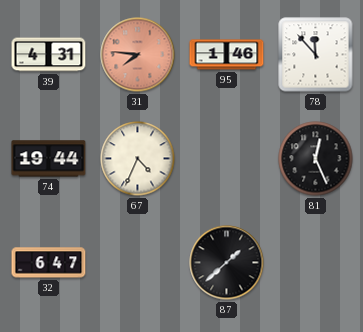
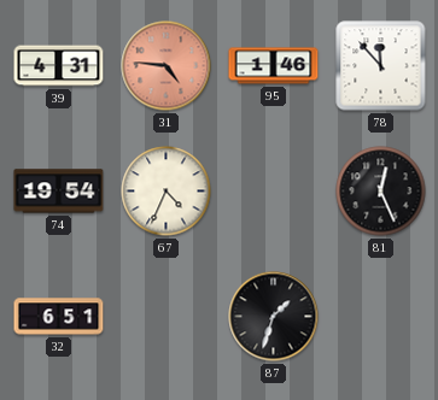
31: 7:46 -> 4:46
74: 19:44 -> 19:54
32: 6:47 -> 6:51
87: 1:38 -> 1:33
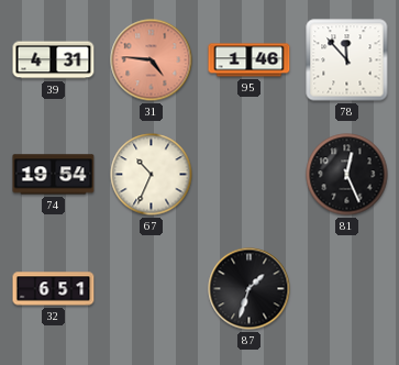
67: 4:34 -> 10:34
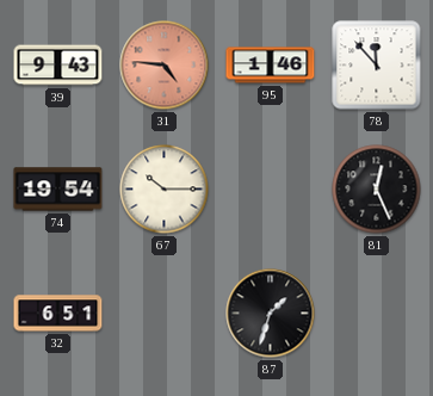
39: 4:31 -> 9:43
67: 10:34 -> 10:15
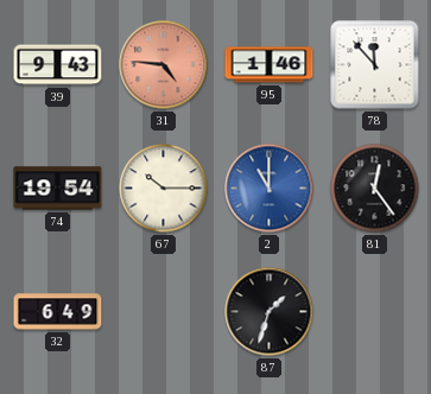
2: none -> 11:00
81: 12:26 -> 12:24
32: 6:51 -> 6:49
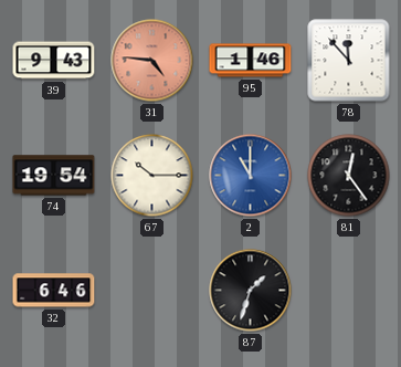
32: 6:49 -> 6:46
